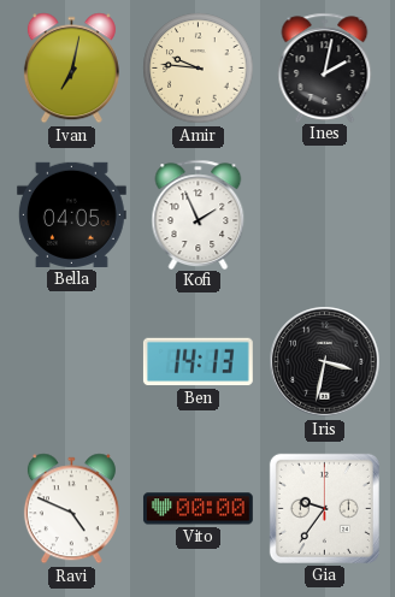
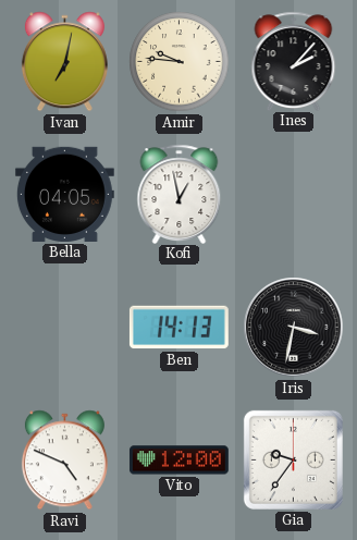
Ines: 2:02 -> 2:07
Kofi: 1:56 -> 12:58
Vito: 00:00 -> 12:00
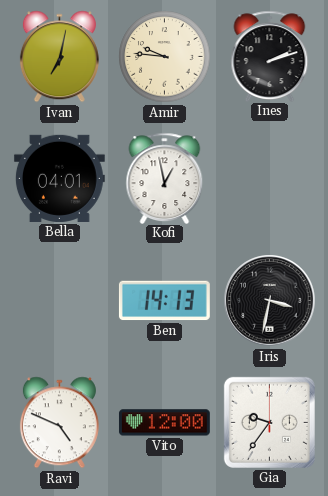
Ines: 2:07 -> 2:12
Bella: 04:05 -> 04:01
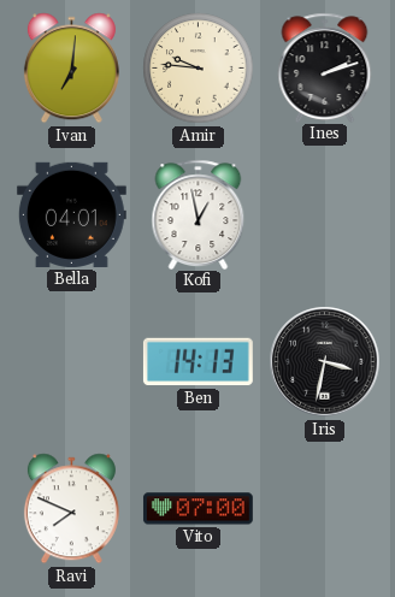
Ivan: 7:02 -> 7:01
Ravi: 4:49 -> 7:49
Vito: 12:00 -> 07:00
Gia: 9:36 -> none
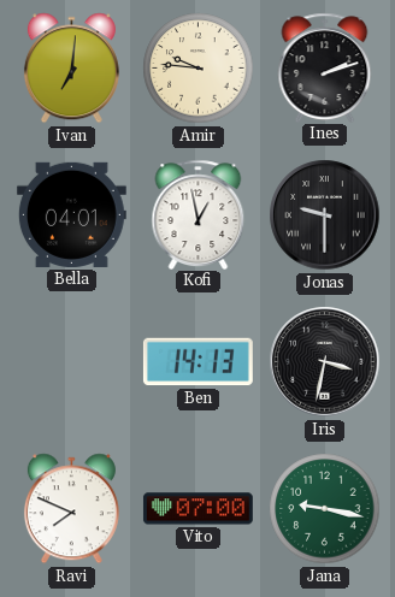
Jonas: none -> 9:30
Jana: none -> 9:17
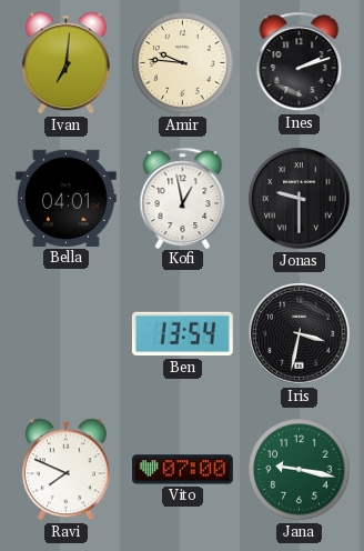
Ben: 14:13 -> 13:54
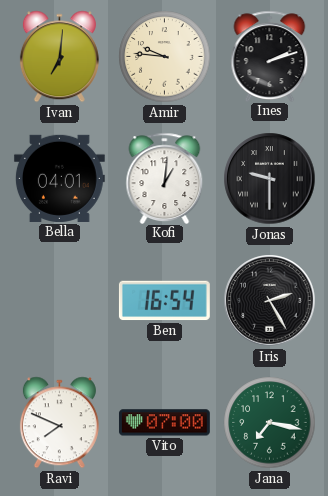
Kofi: 12:58 -> 1:01
Ben: 13:54 -> 16:54
Iris: 3:32 -> 2:25
Jana: 9:17 -> 7:17
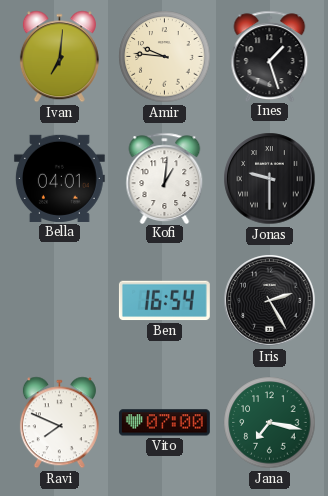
Ines: 2:12 -> 1:27
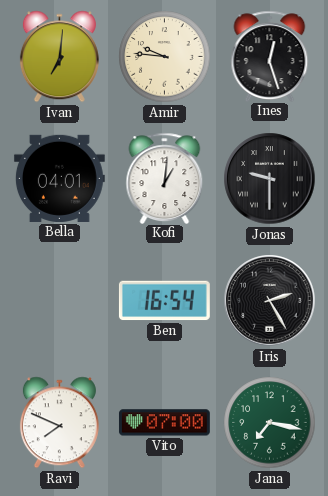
Ines: 1:27 -> 12:27
